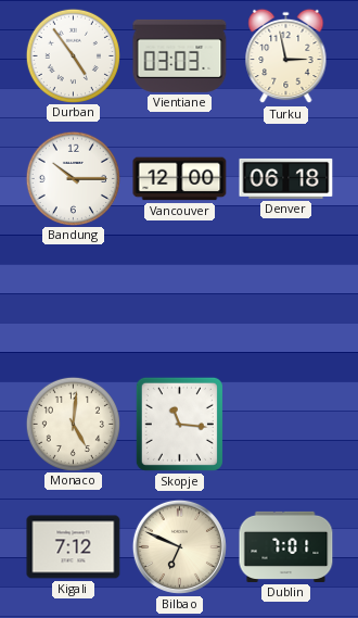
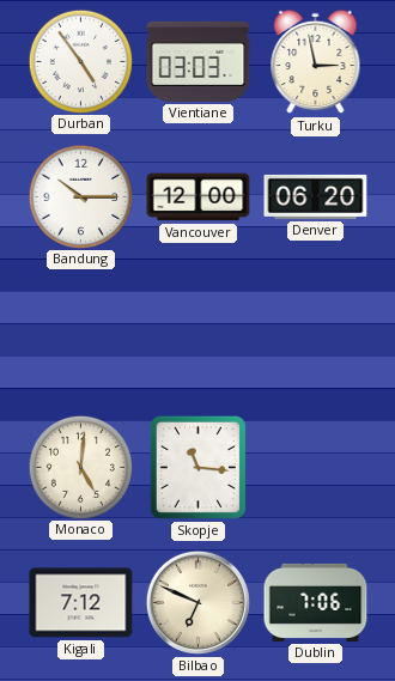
Denver: 06:18 -> 06:20
Dublin: 7:01 -> 7:06
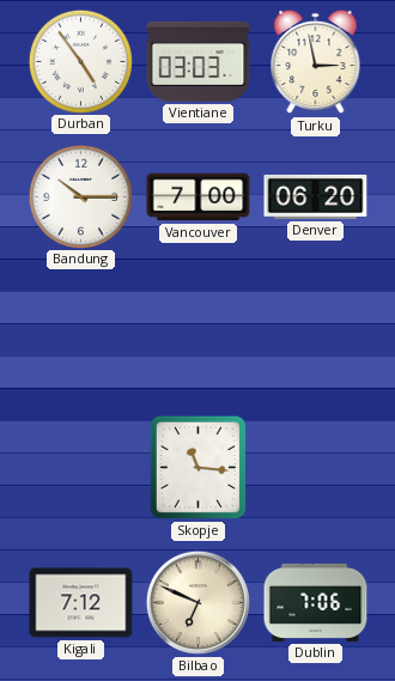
Vancouver: 12:00 -> 7:00
Monaco: 5:01 -> none
